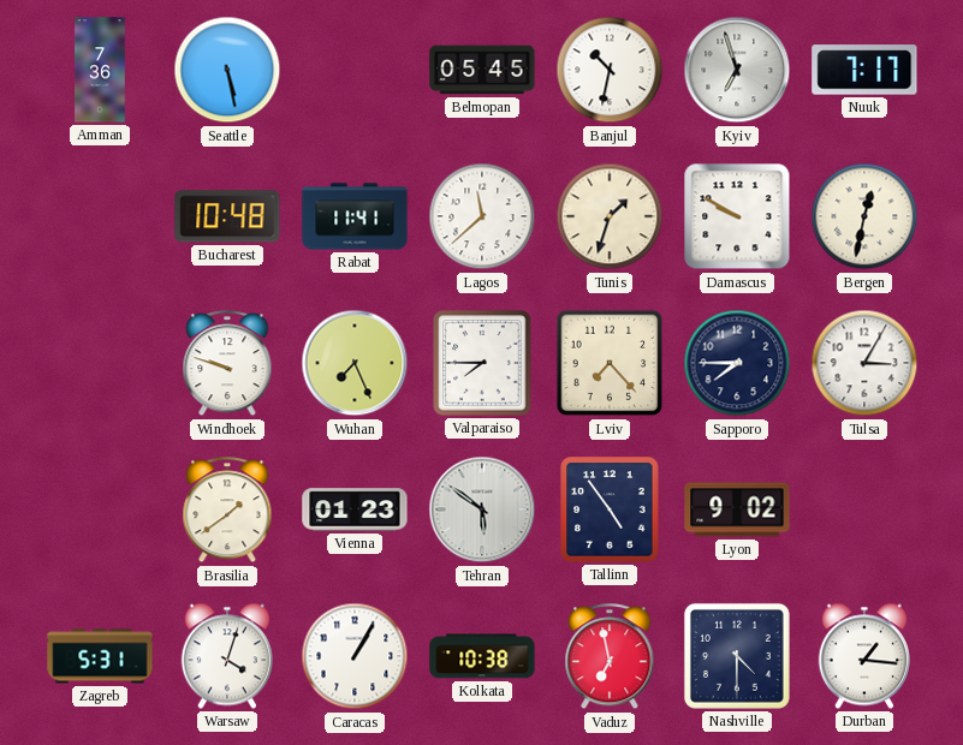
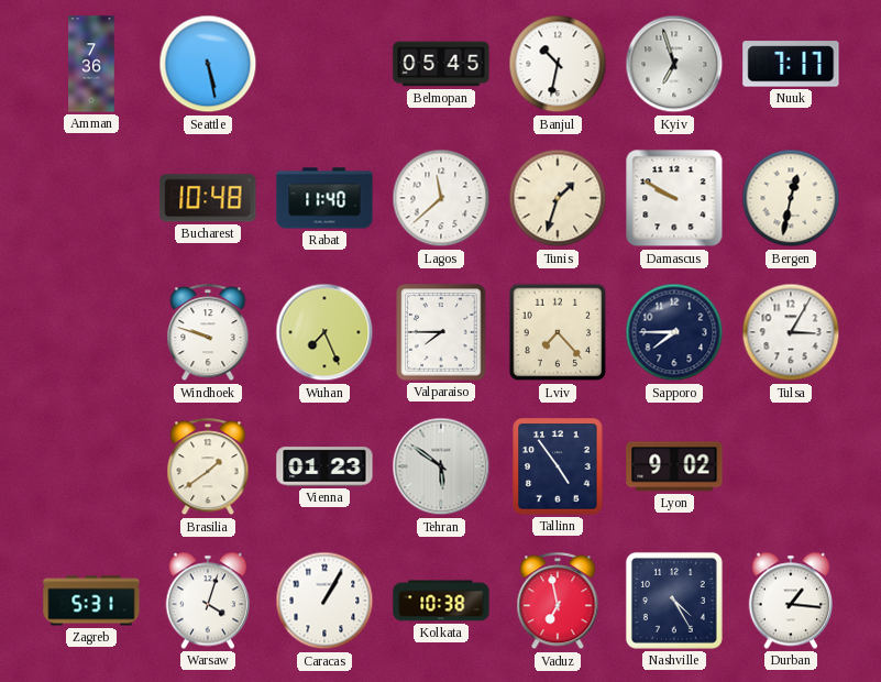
Rabat: 11:41 -> 11:40
Nashville: 4:30 -> 4:25
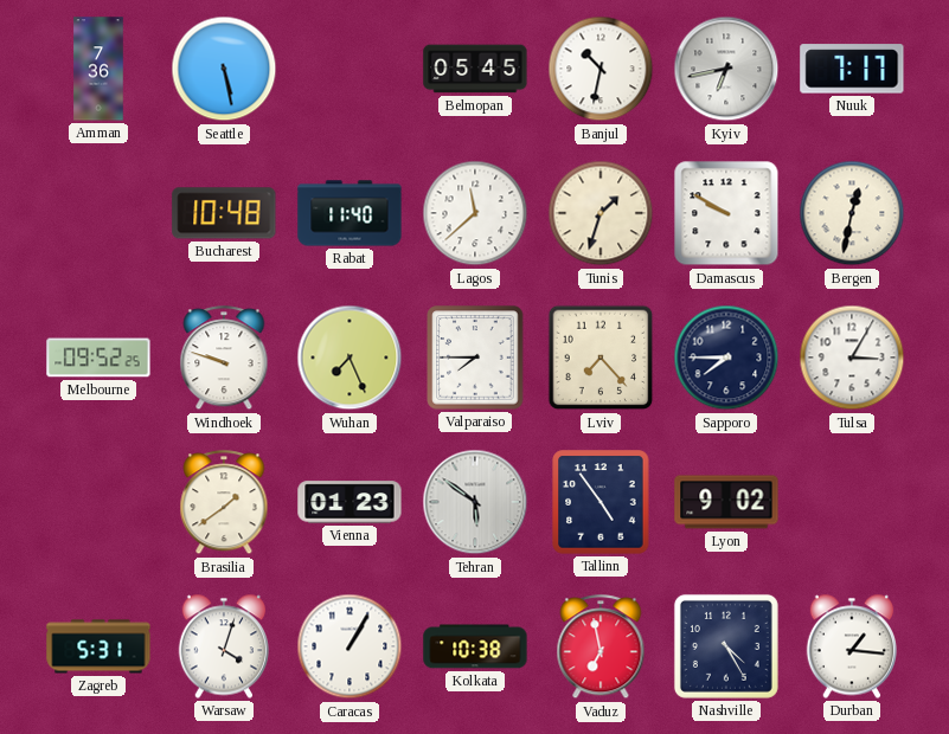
Kyiv: 6:57 -> 6:43
Melbourne: none -> 09:52
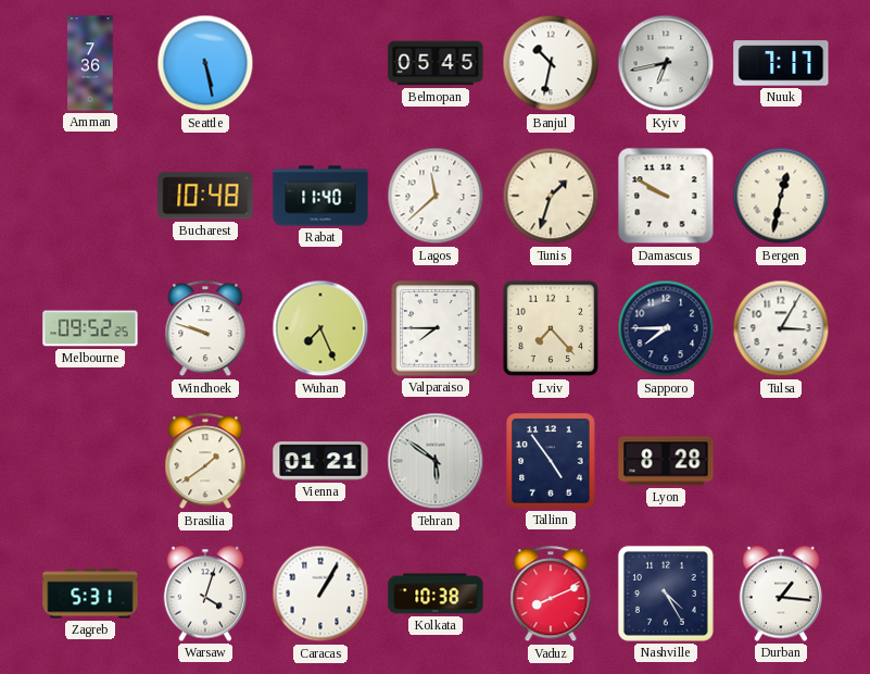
Vienna: 01:23 -> 01:21
Lyon: 9:02 -> 8:28
Vaduz: 6:58 -> 8:11
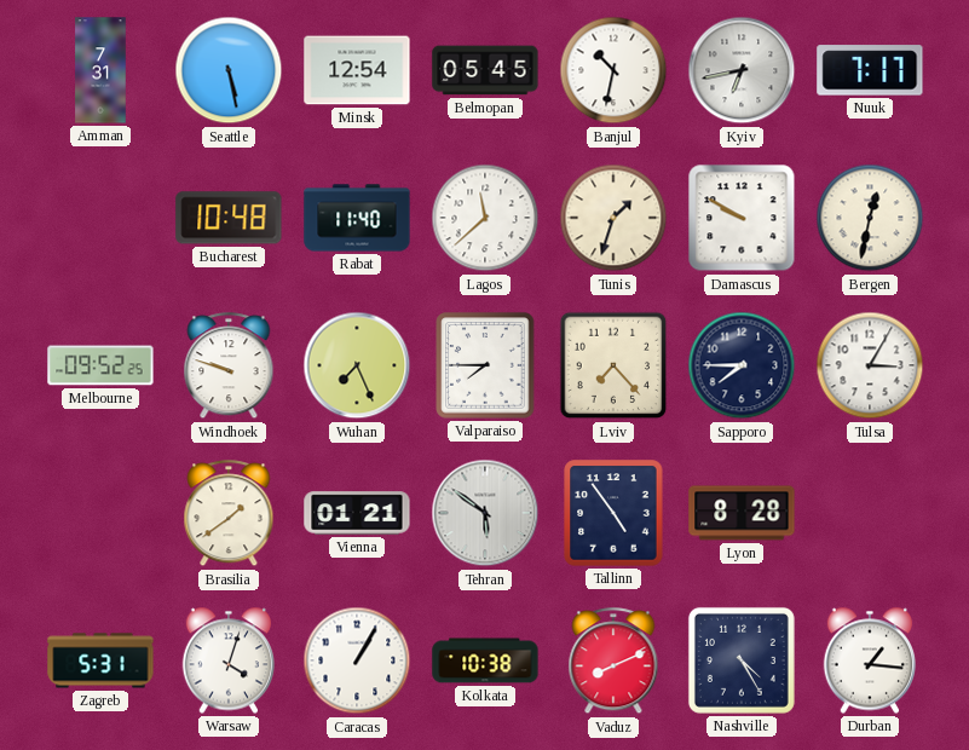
Amman: 7:36 -> 7:31
Minsk: none -> 12:54
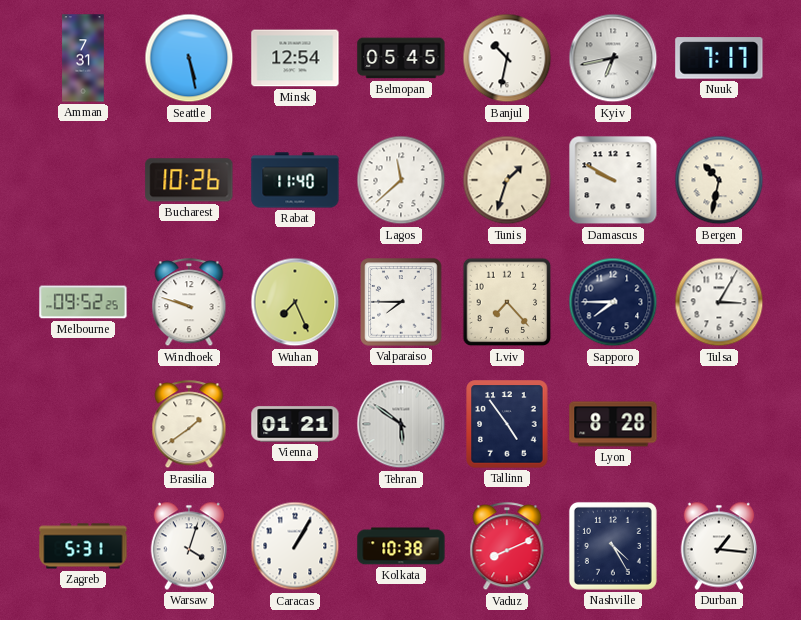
Bucharest: 10:48 -> 10:26
Bergen: 12:32 -> 10:32
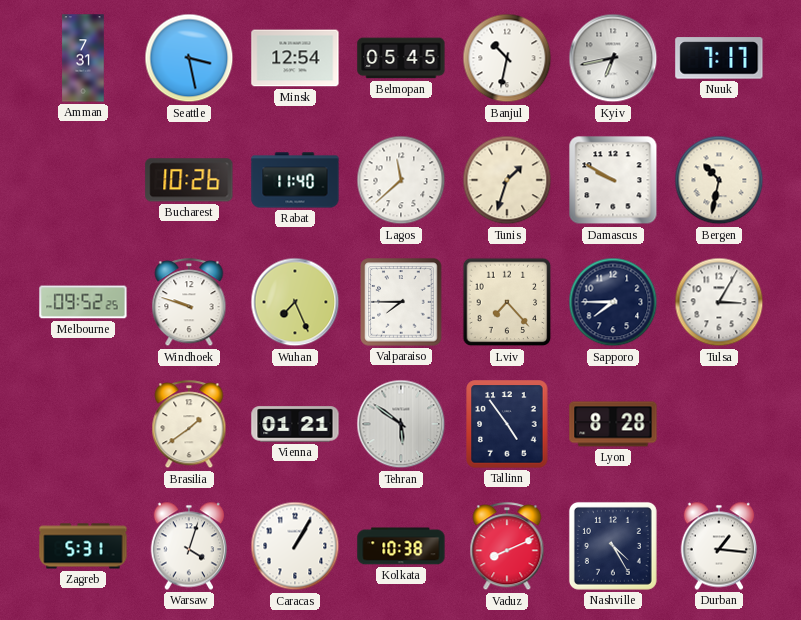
Seattle: 5:28 -> 3:28
